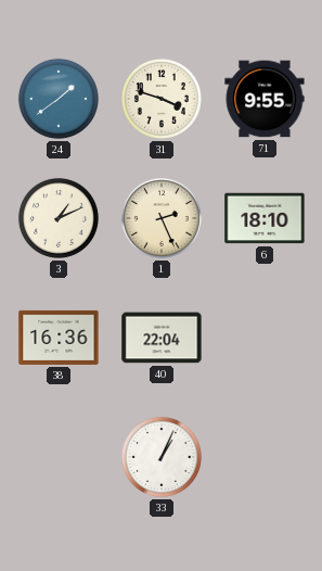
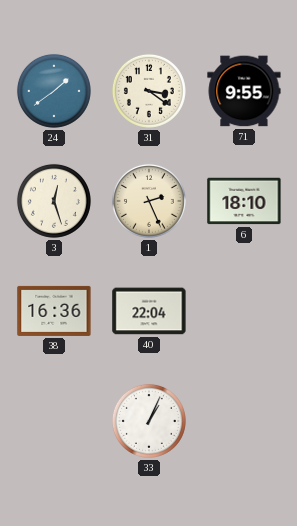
31: 3:48 -> 3:21
3: 1:11 -> 12:27
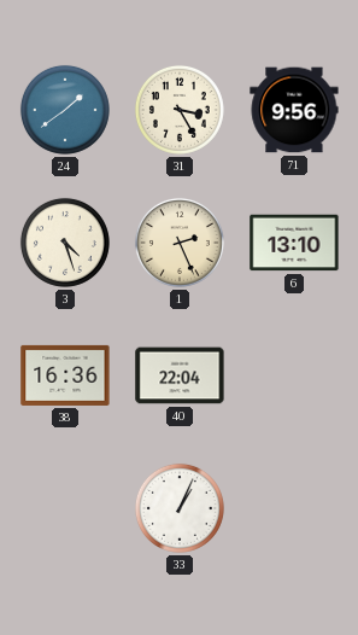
31: 3:21 -> 3:25
71: 9:55 -> 9:56
3: 12:27 -> 4:27
6: 18:10 -> 13:10
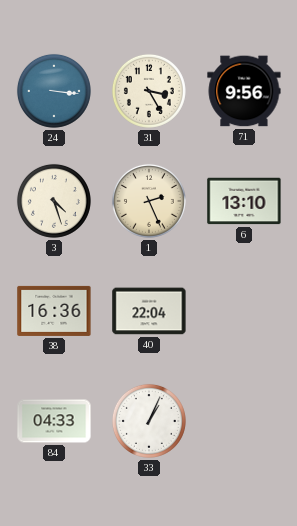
24: 1:39 -> 3:16
84: none -> 04:33
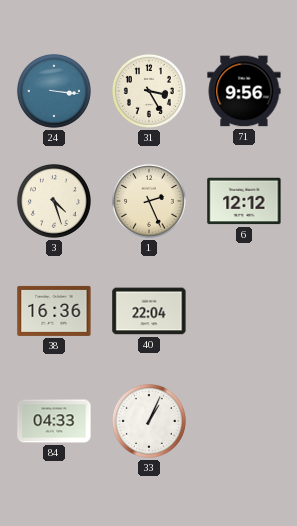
6: 13:10 -> 12:12
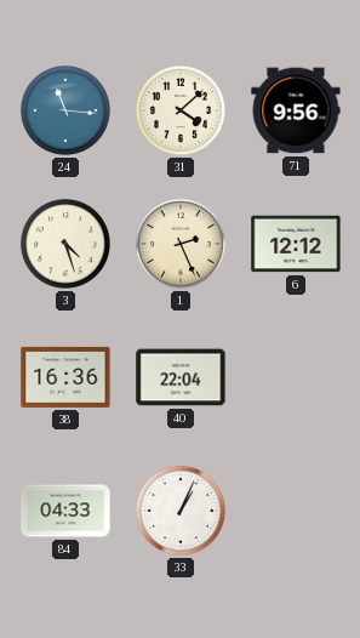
24: 3:16 -> 11:16
31: 3:25 -> 4:08
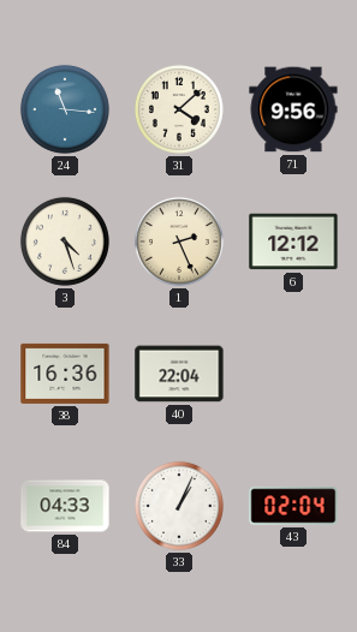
43: none -> 02:04
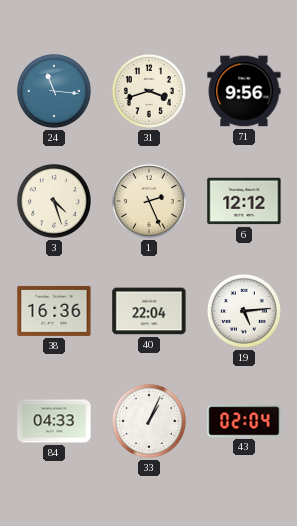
31: 4:08 -> 3:42
19: none -> 5:14
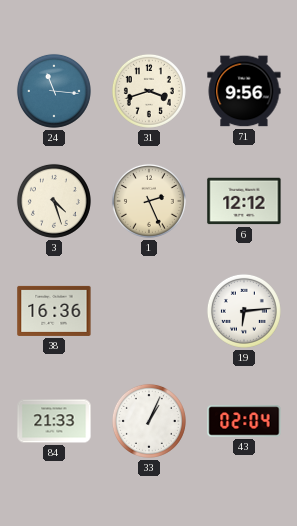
40: 22:04 -> none
19: 5:14 -> 6:14
84: 04:33 -> 21:33
